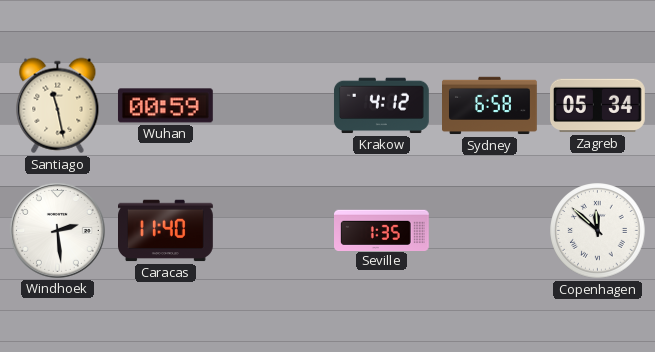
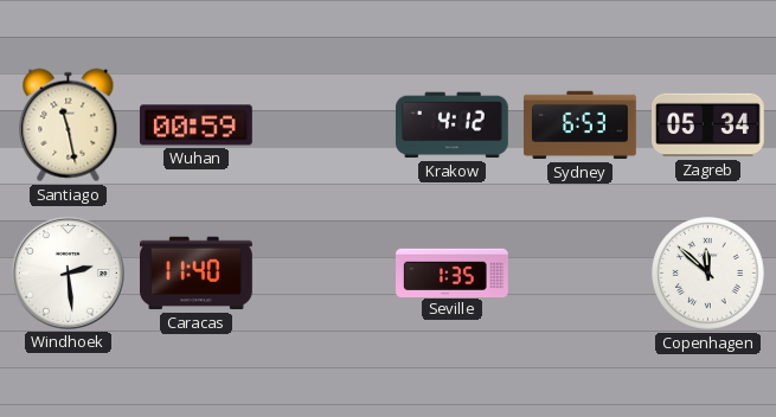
Sydney: 6:58 -> 6:53
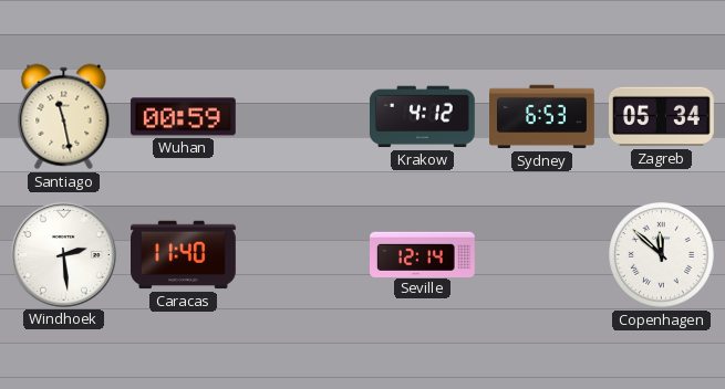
Seville: 1:35 -> 12:14
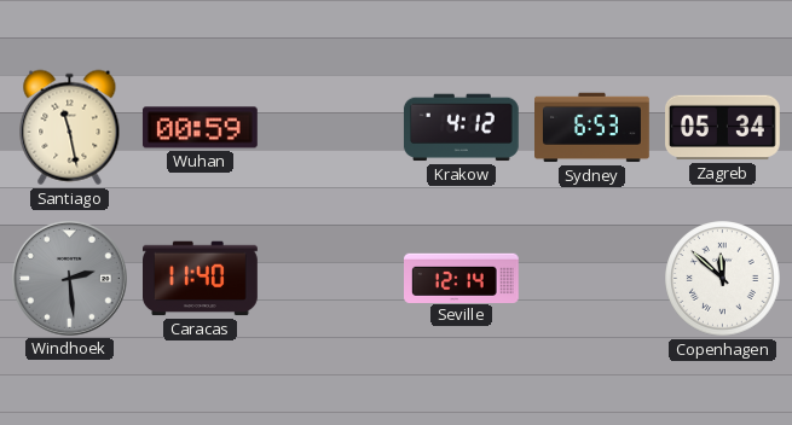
Windhoek dial: white -> grey
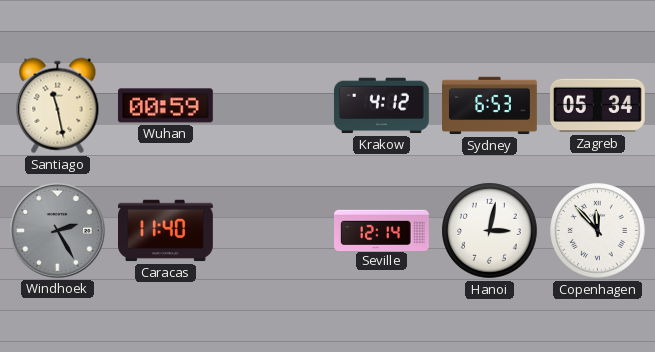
Windhoek: 2:29 -> 2:25
Hanoi: none -> 3:02
Copenhagen: 11:52 -> 11:53
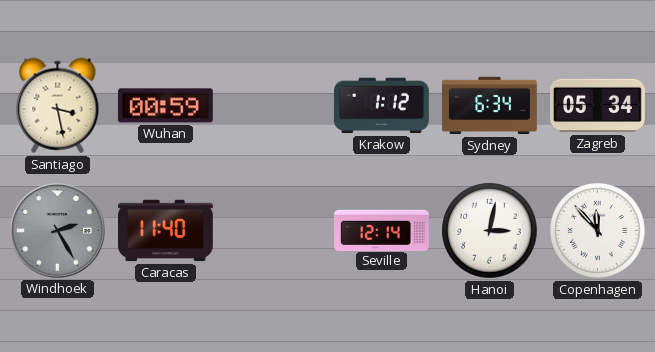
Santiago: 11:28 -> 3:28
Krakow: 4:12 -> 1:12
Sydney: 6:53 -> 6:34
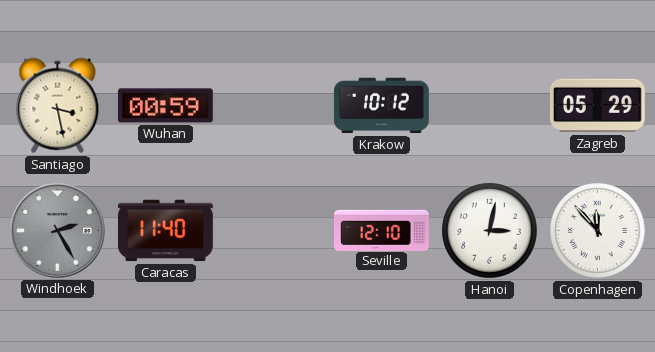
Krakow: 1:12 -> 10:12
Sydney: 6:34 -> none
Zagreb: 05:34 -> 05:29
Seville: 12:14 -> 12:10
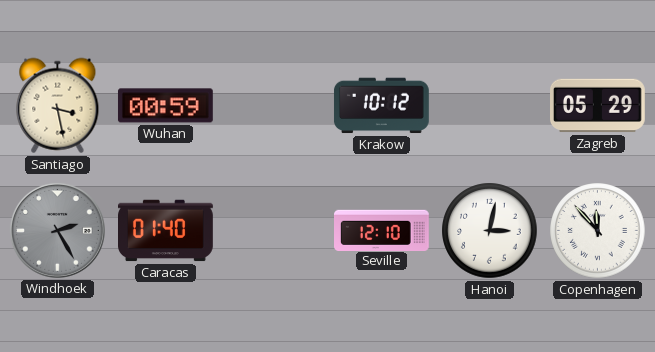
Caracas: 11:40 -> 01:40
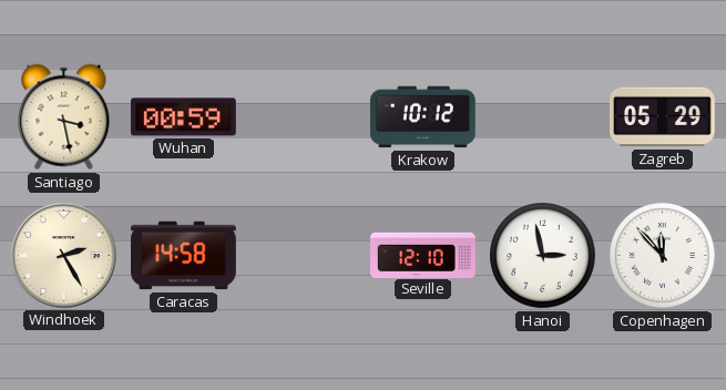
Windhoek dial: grey -> cream
Caracas: 01:40 -> 14:58
Hanoi: 3:02 -> 2:58
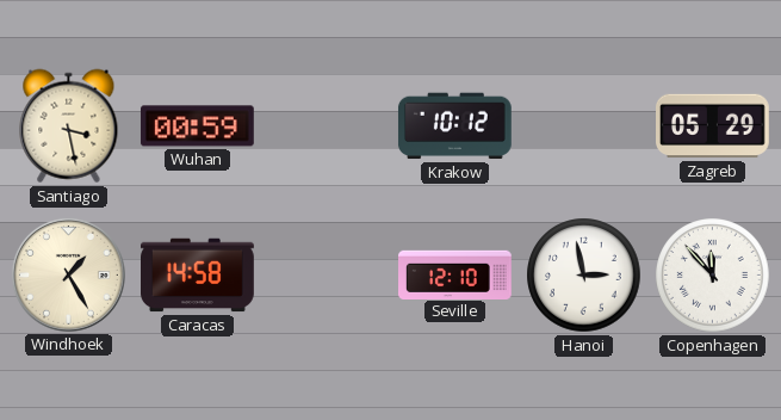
Windhoek: 2:25 -> 1:25
